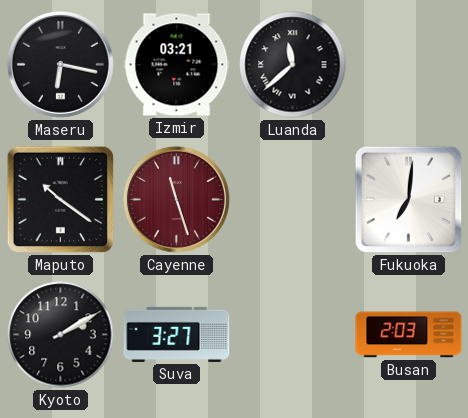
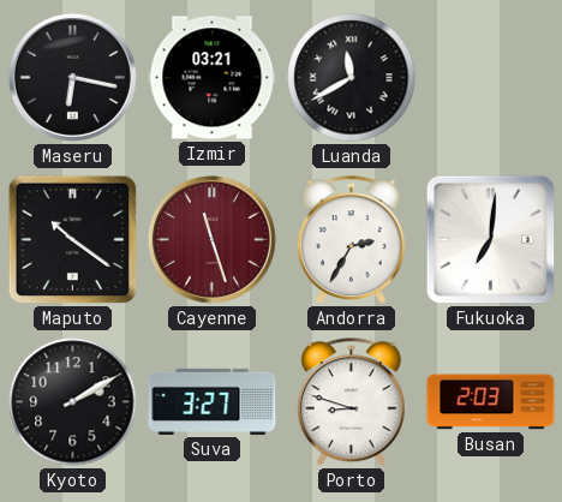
Luanda: 11:38 -> 11:40
Andorra: none -> 2:35
Porto: none -> 8:48
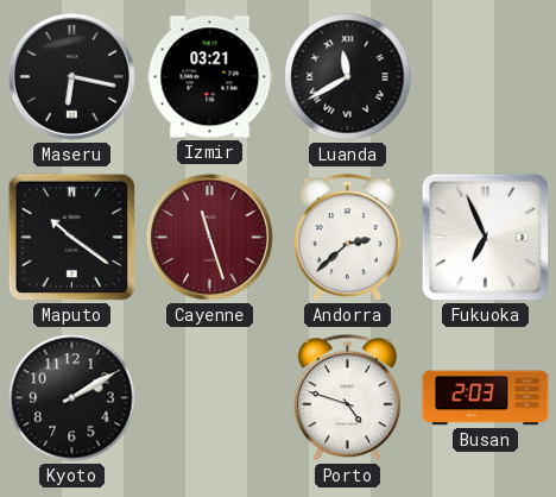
Andorra: 2:35 -> 2:38
Fukuoka: 7:01 -> 6:56
Suva: 3:27 -> none
Porto: 8:48 -> 4:48
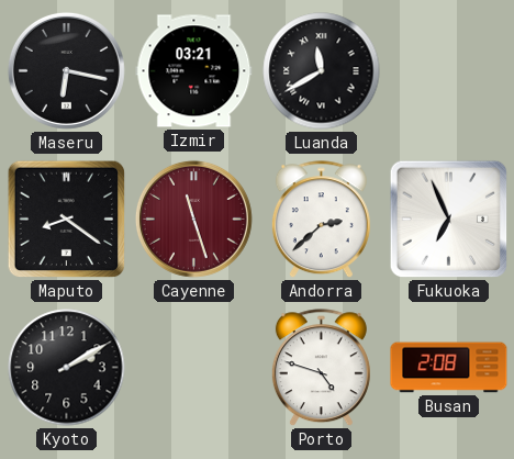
Maputo: 10:21 -> 8:21
Busan: 2:03 -> 2:08
